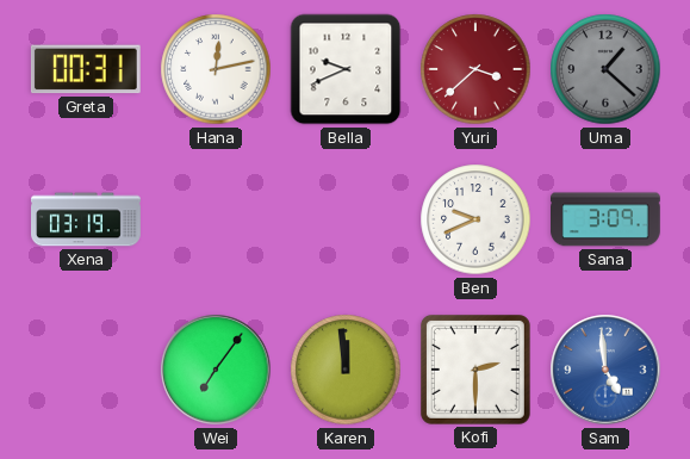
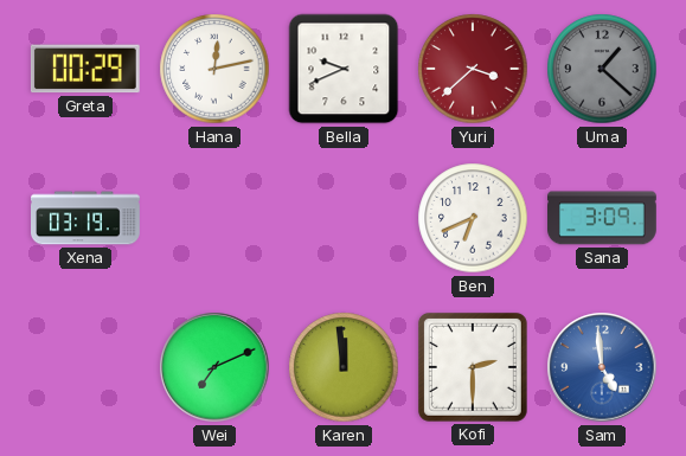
Greta: 00:31 -> 00:29
Ben: 9:41 -> 6:41
Wei: 7:06 -> 7:11
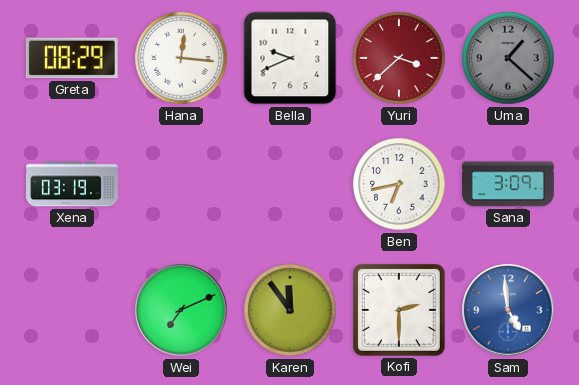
Greta: 00:29 -> 08:29
Hana: 12:13 -> 12:16
Ben: 6:41 -> 6:43
Karen: 11:59 -> 11:54
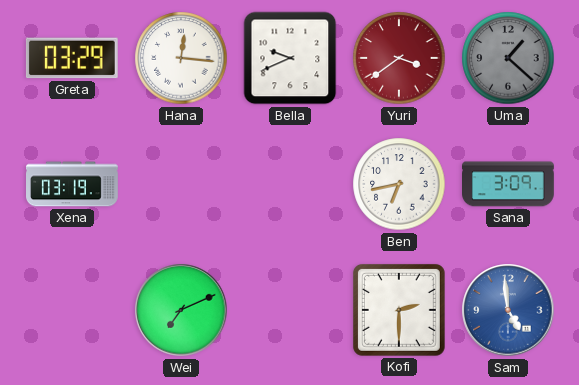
Greta: 08:29 -> 03:29
Yuri: 3:38 -> 3:39
Karen: 11:54 -> none
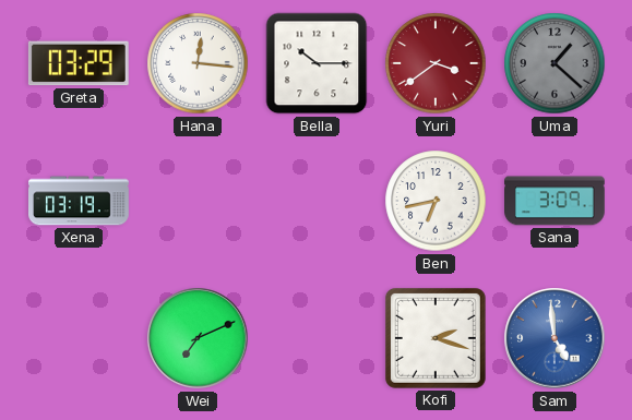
Bella: 9:41 -> 10:15
Kofi: 2:30 -> 2:18
